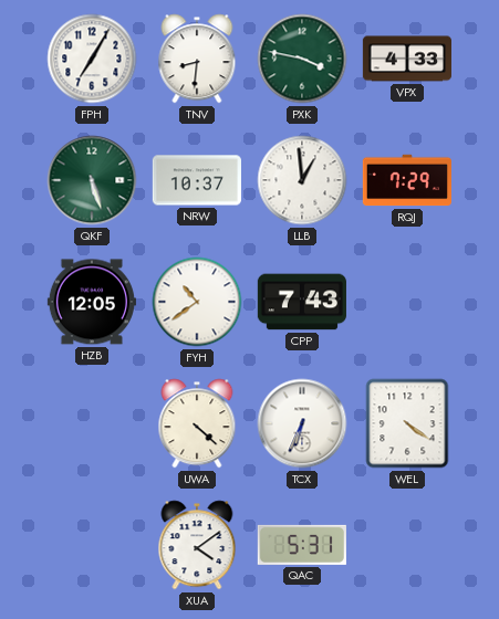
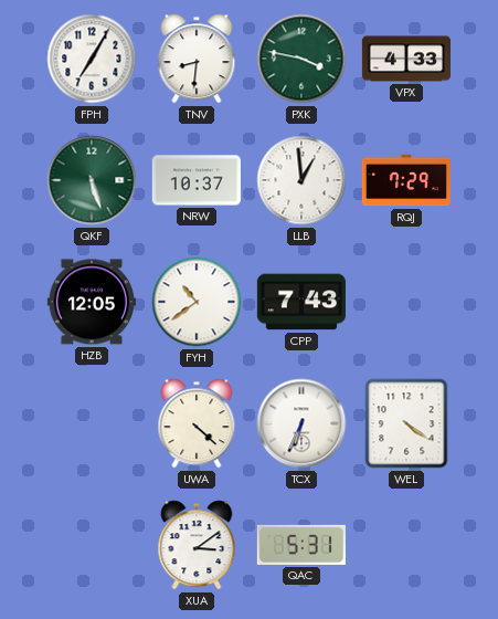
XUA: 4:09 -> 3:09
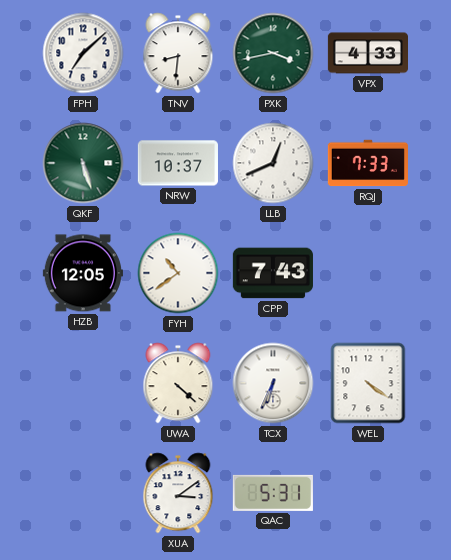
FPH: 7:05 -> 7:08
PXK: 3:47 -> 3:43
LLB: 12:59 -> 12:41
RQJ: 7:29 -> 7:33
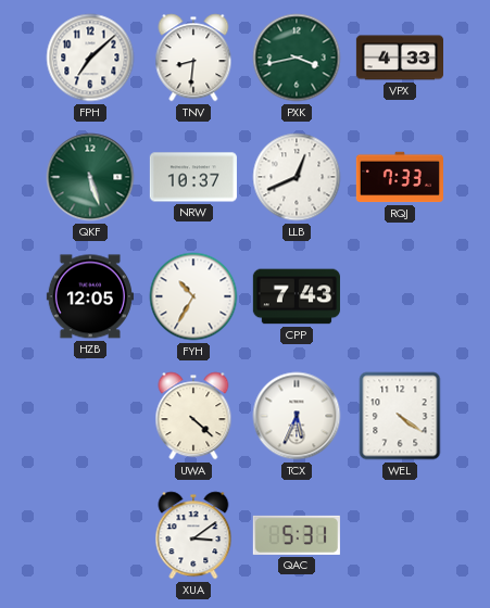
FYH: 10:39 -> 10:35
TCX: 6:34 -> 5:34
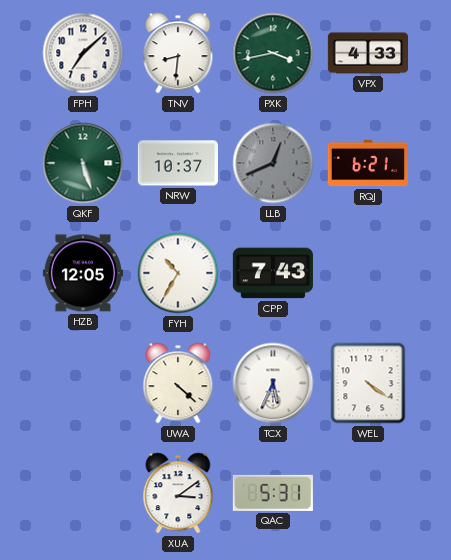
LLB dial: white -> grey
RQJ: 7:33 -> 6:21
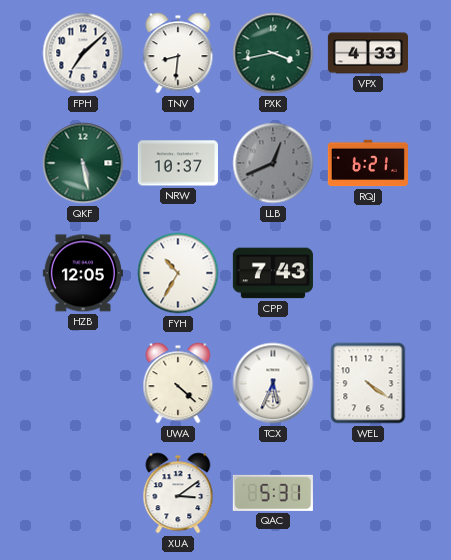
QKF: 5:27 -> 5:28
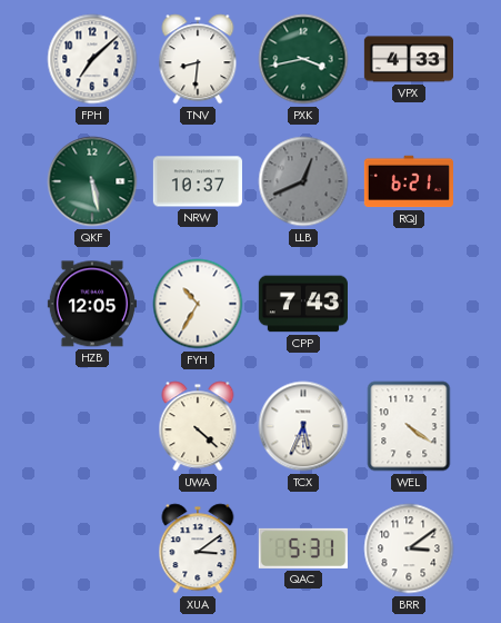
BRR: none -> 3:09
